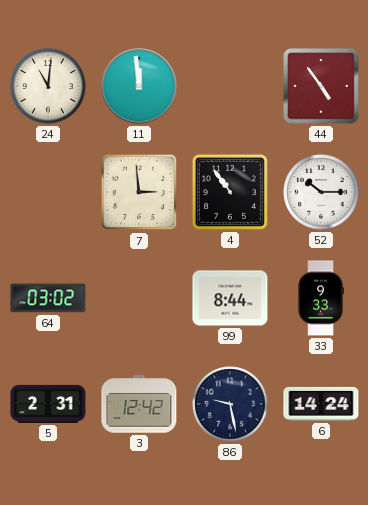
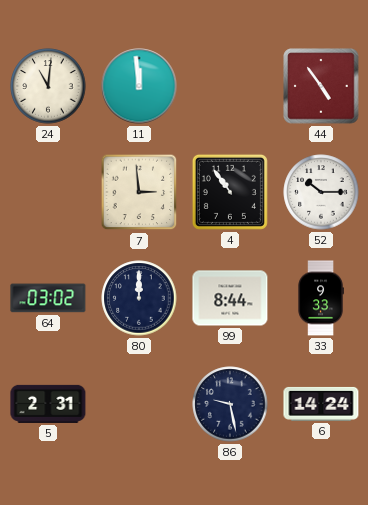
80: none -> 12:00
3: 12:42 -> none
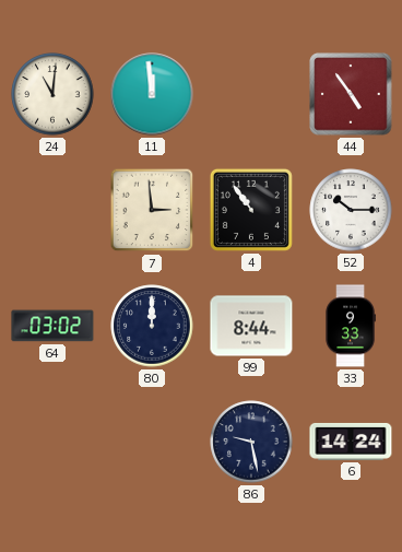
5: 2:31 -> none
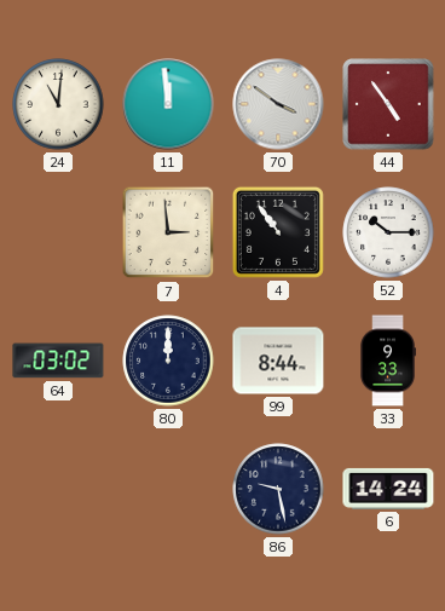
70: none -> 3:51
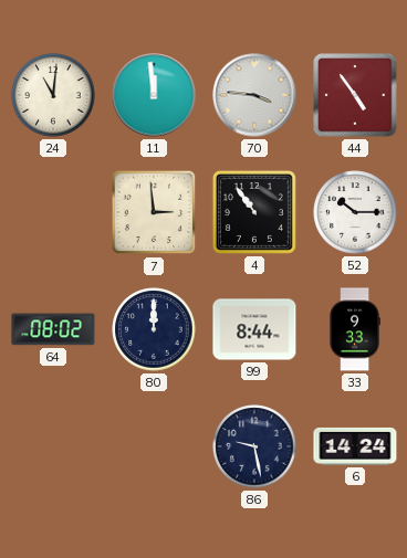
70: 3:51 -> 3:46
64: 03:02 -> 08:02
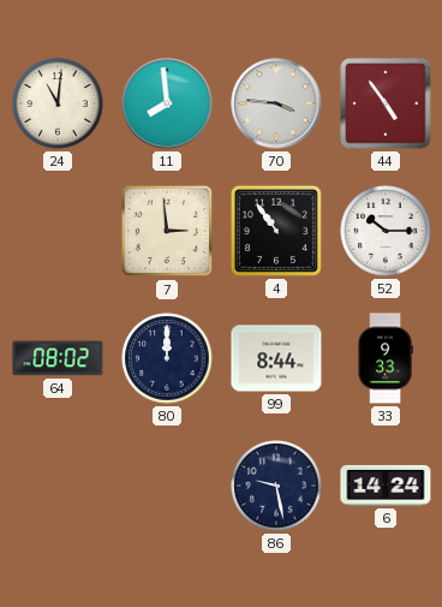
11: 11:59 -> 7:59
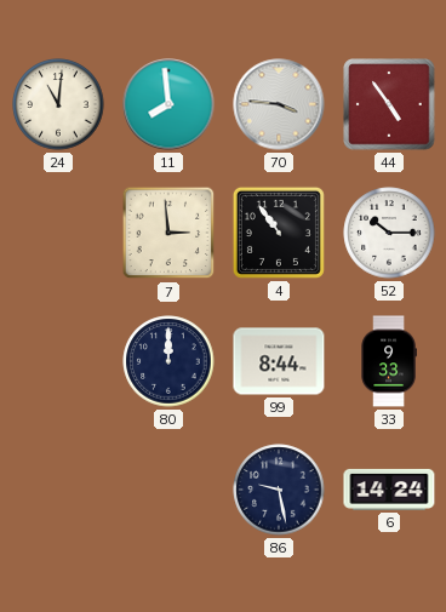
64: 08:02 -> none
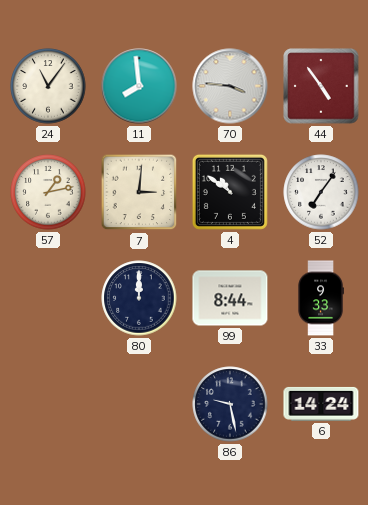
24: 11:01 -> 11:06
57: none -> 1:13
7: 2:59 -> 3:01
4: 10:54 -> 10:51
52: 10:15 -> 7:06
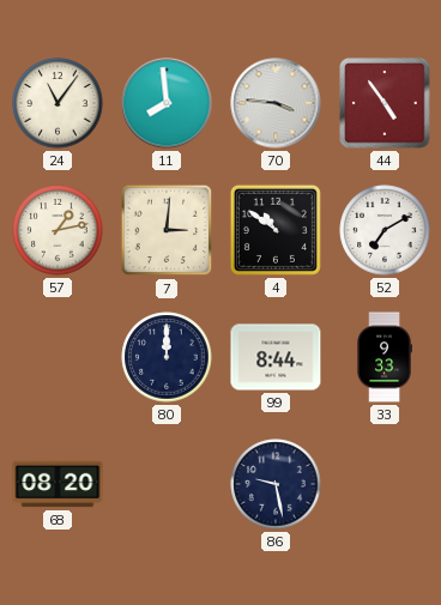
52: 7:06 -> 7:10
68: none -> 08:20
6: 14:24 -> none
